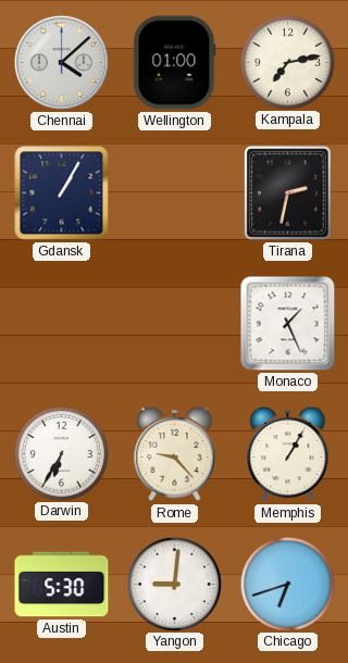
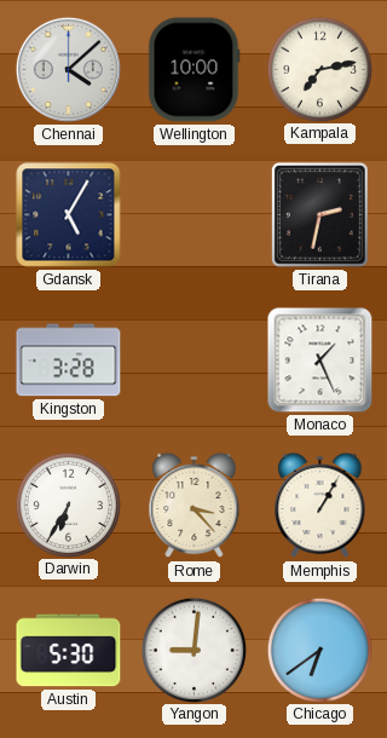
Wellington: 01:00 -> 10:00
Gdansk: 1:05 -> 5:05
Kingston: none -> 3:28
Rome: 9:23 -> 3:23
Chicago: 6:42 -> 6:39
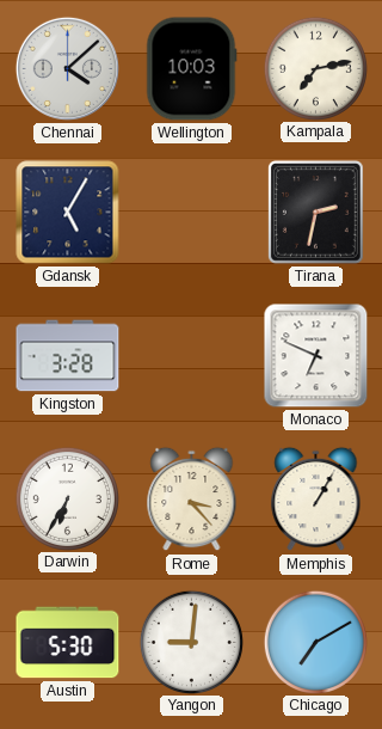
Wellington: 10:00 -> 10:03
Monaco: 1:26 -> 6:49
Chicago: 6:39 -> 7:10
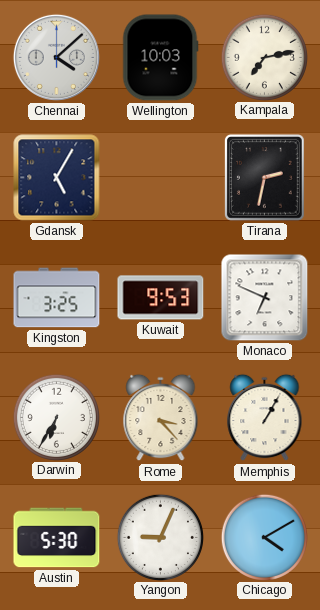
Kingston: 3:28 -> 3:25
Kuwait: none -> 9:53
Yangon: 9:01 -> 9:04
Chicago: 7:10 -> 4:10
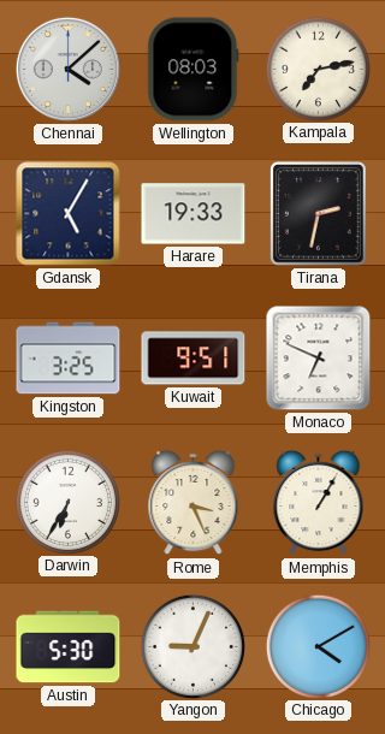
Wellington: 10:03 -> 08:03
Harare: none -> 19:33
Kuwait: 9:53 -> 9:51
Rome: 3:23 -> 3:26
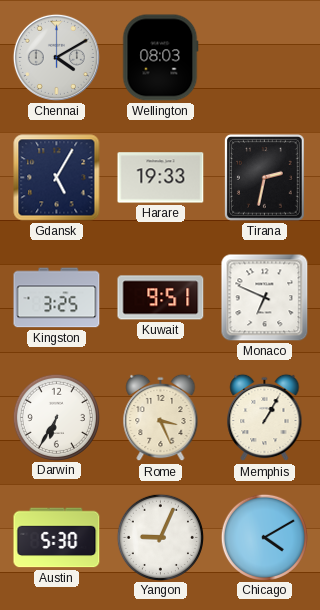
Chennai: 4:08 -> 4:10
Kampala: 7:13 -> none
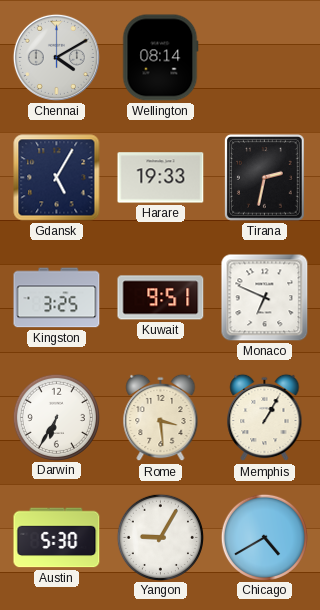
Wellington: 08:03 -> 08:14
Rome: 3:26 -> 3:29
Yangon: 9:04 -> 9:05
Chicago: 4:10 -> 4:40
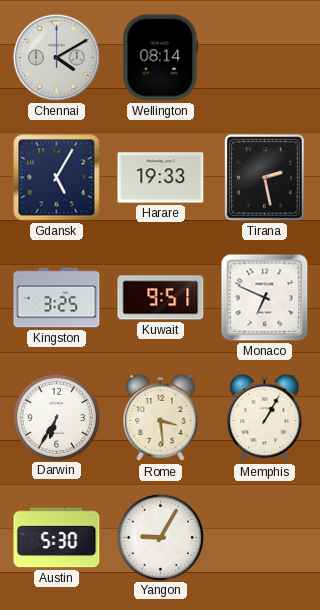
Tirana: 2:32 -> 2:28
Chicago: 4:40 -> none
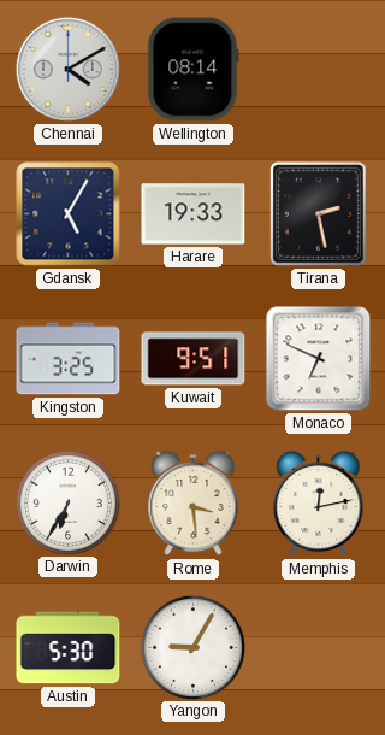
Memphis: 1:05 -> 12:13
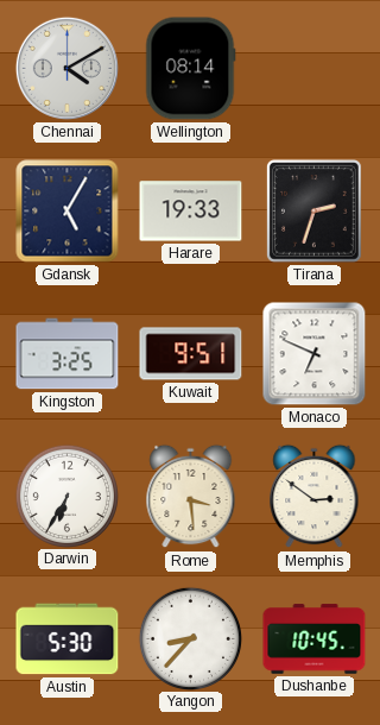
Tirana: 2:28 -> 2:33
Memphis: 12:13 -> 2:51
Yangon: 9:05 -> 8:37
Dushanbe: none -> 10:45
